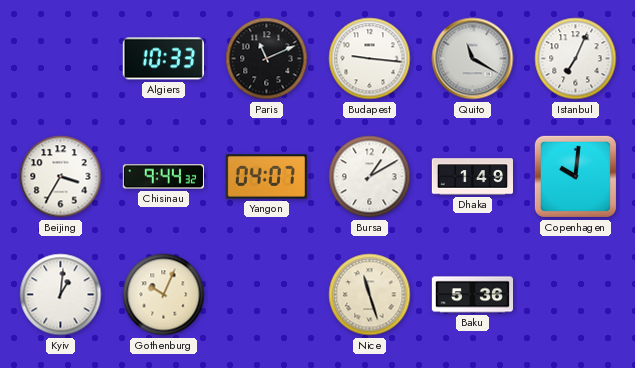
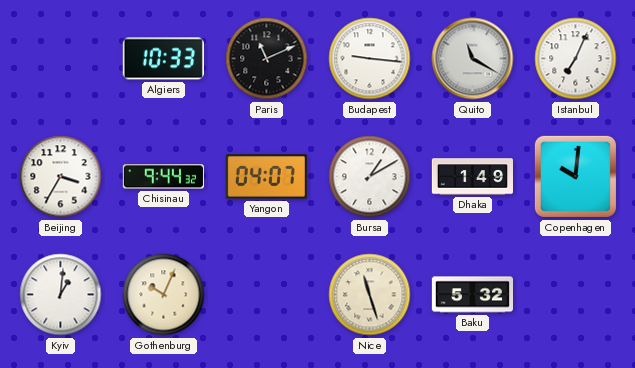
Baku: 5:36 -> 5:32
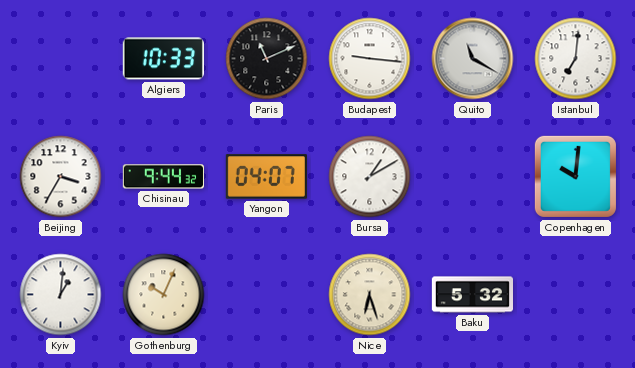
Istanbul: 7:04 -> 7:01
Dhaka: 1:49 -> none
Nice: 11:27 -> 6:27
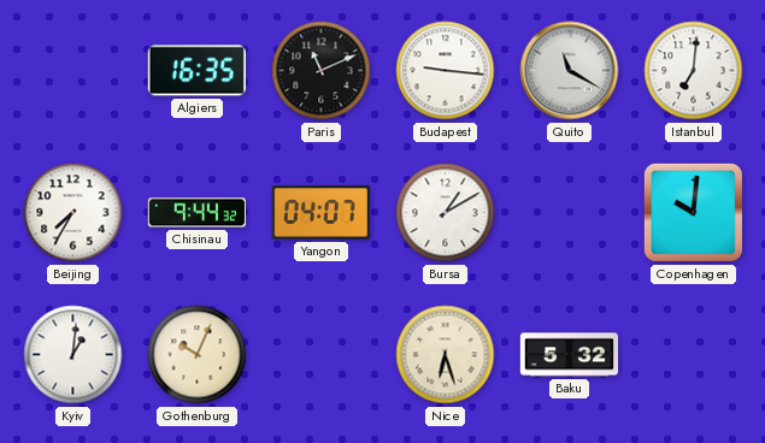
Algiers: 10:33 -> 16:35
Beijing: 3:35 -> 7:35
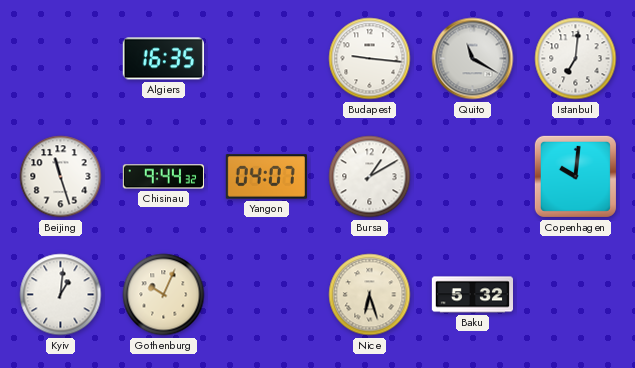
Paris: 11:11 -> none
Beijing: 7:35 -> 11:27
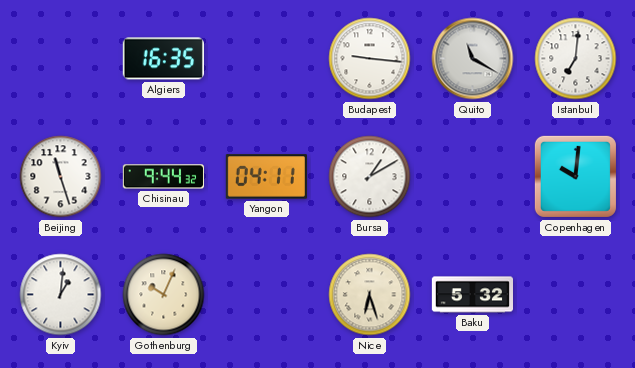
Yangon: 04:07 -> 04:11
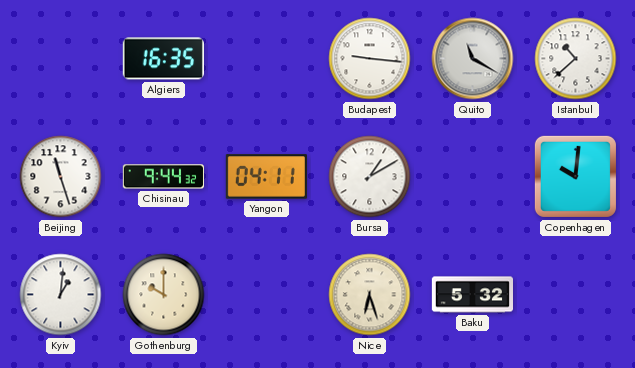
Istanbul: 7:01 -> 10:38
Gothenburg: 10:04 -> 10:00
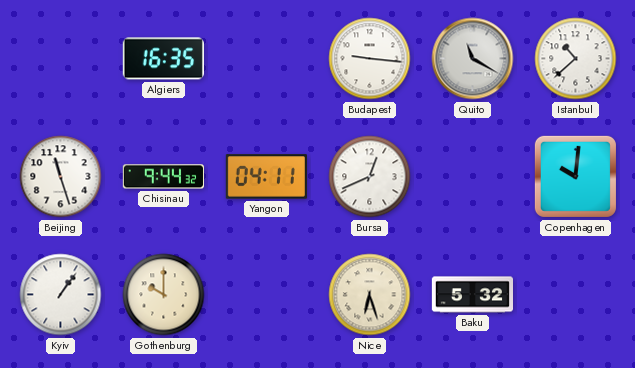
Bursa: 1:10 -> 12:41
Kyiv: 1:01 -> 1:06
